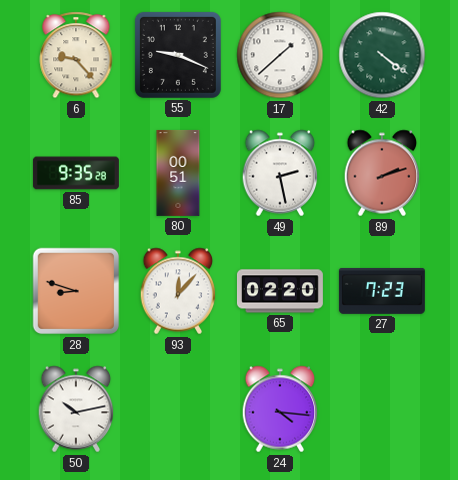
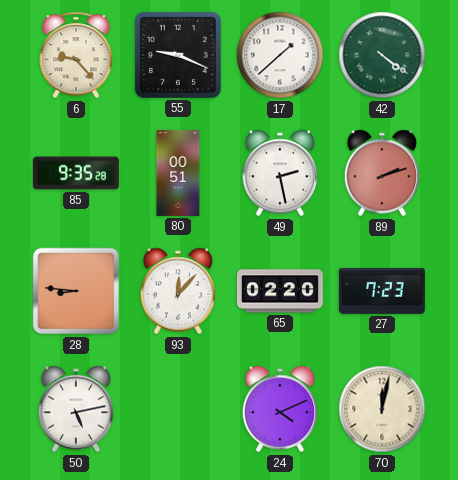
28: 8:48 -> 8:46
50: 10:13 -> 5:13
24: 4:16 -> 4:11
70: none -> 12:02
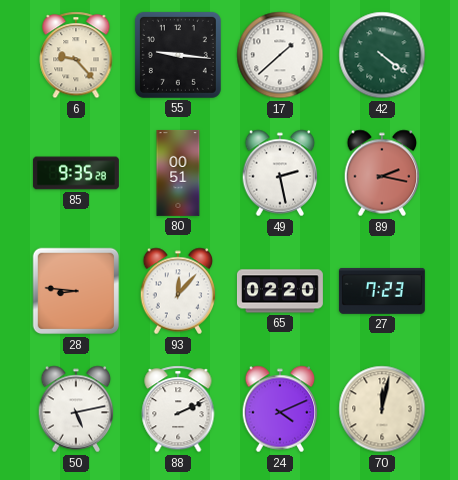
55: 9:19 -> 9:16
89: 2:12 -> 2:17
88: none -> 2:11
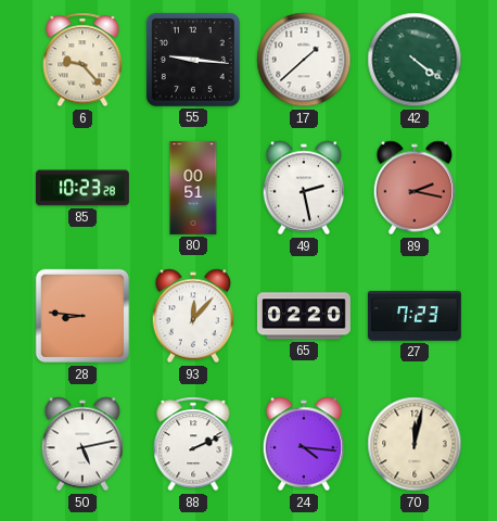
85: 9:35 -> 10:23
24: 4:11 -> 4:16
